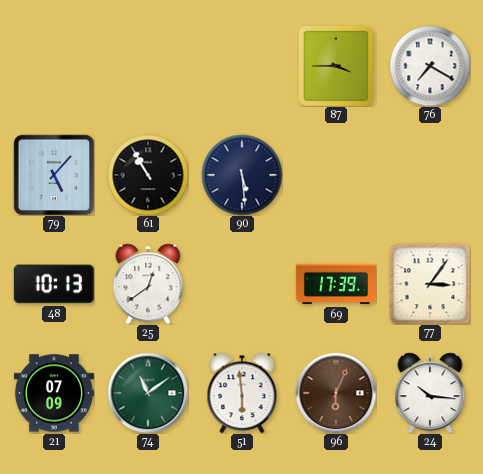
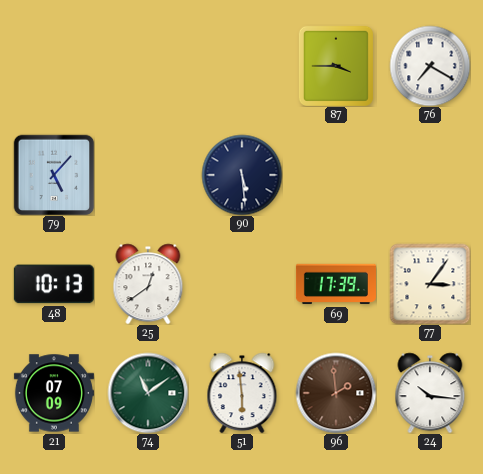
61: 10:55 -> none
96: 6:04 -> 1:59
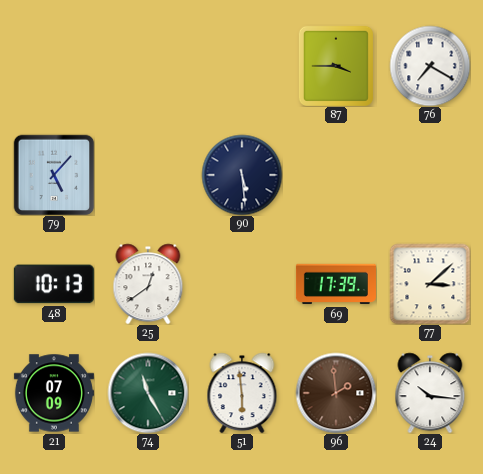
77: 3:06 -> 3:08
74: 11:09 -> 11:25
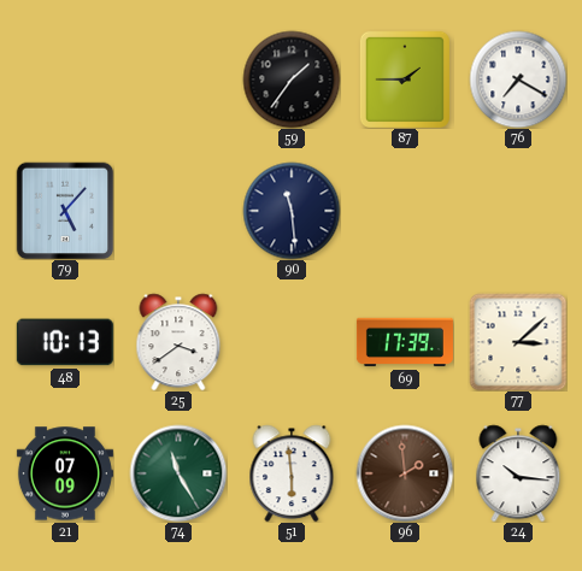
59: none -> 1:36
87: 3:45 -> 1:45
90: 5:29 -> 11:29
25: 12:39 -> 3:39
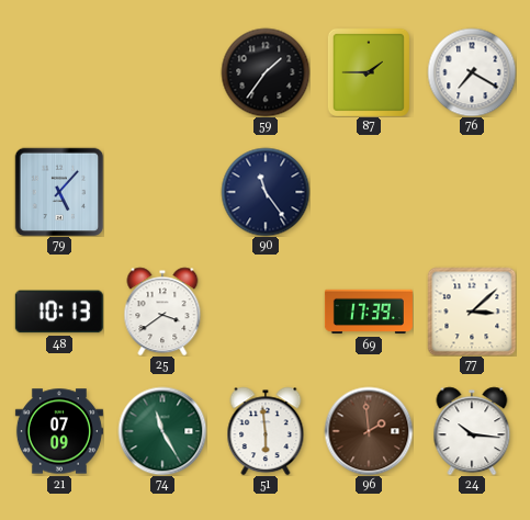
90: 11:29 -> 11:24
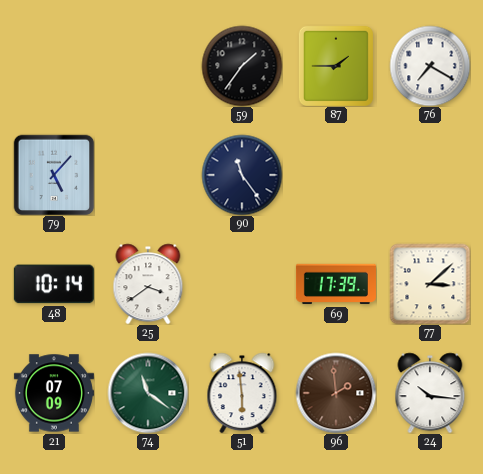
48: 10:13 -> 10:14
74: 11:25 -> 11:21
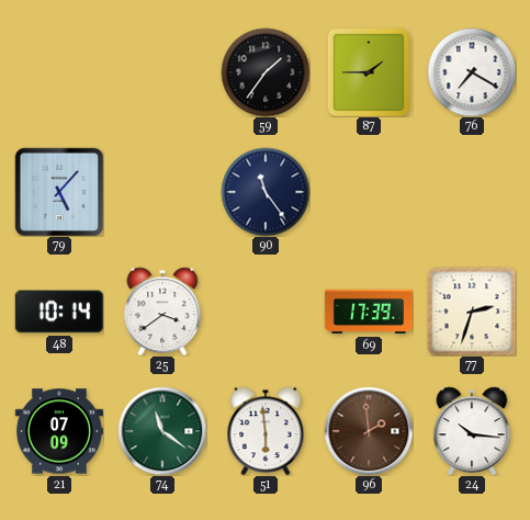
77: 3:08 -> 2:33
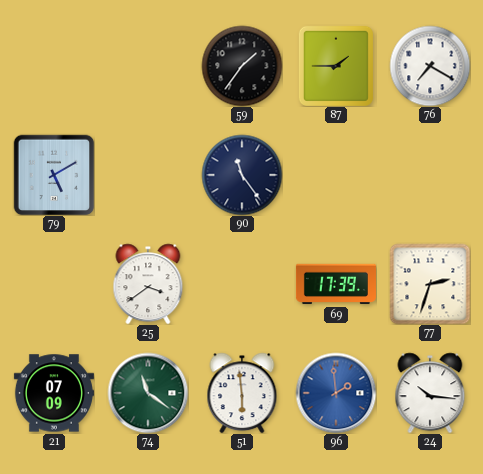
79: 5:07 -> 5:10
48: 10:14 -> none
96 dial: brown -> blue
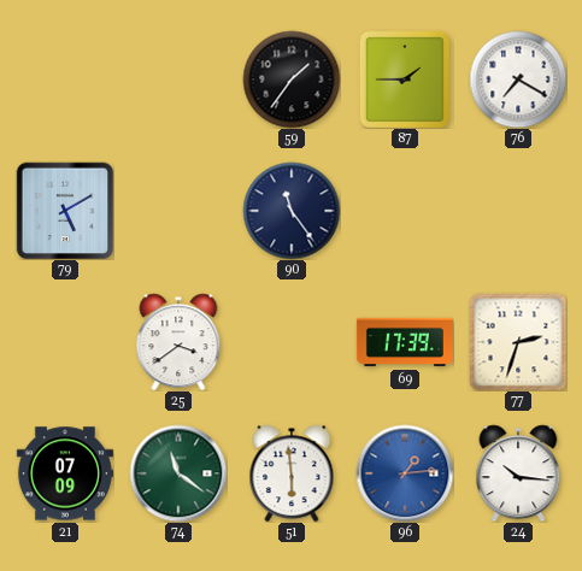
96: 1:59 -> 1:14
